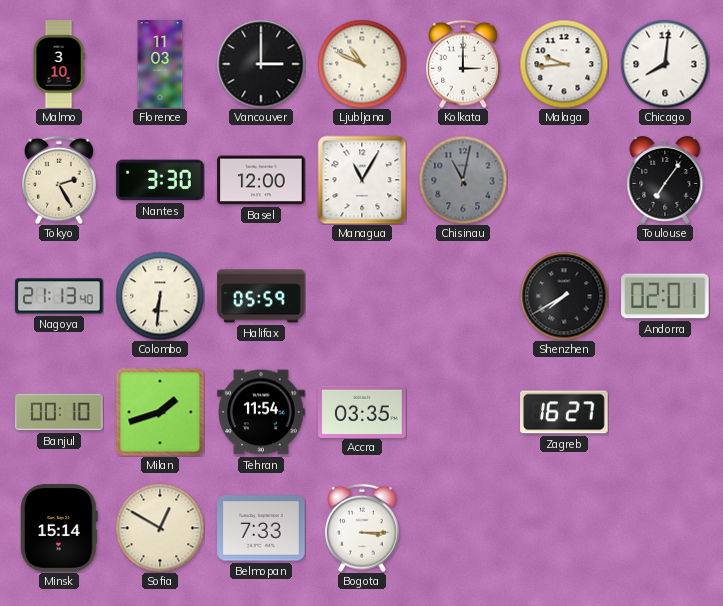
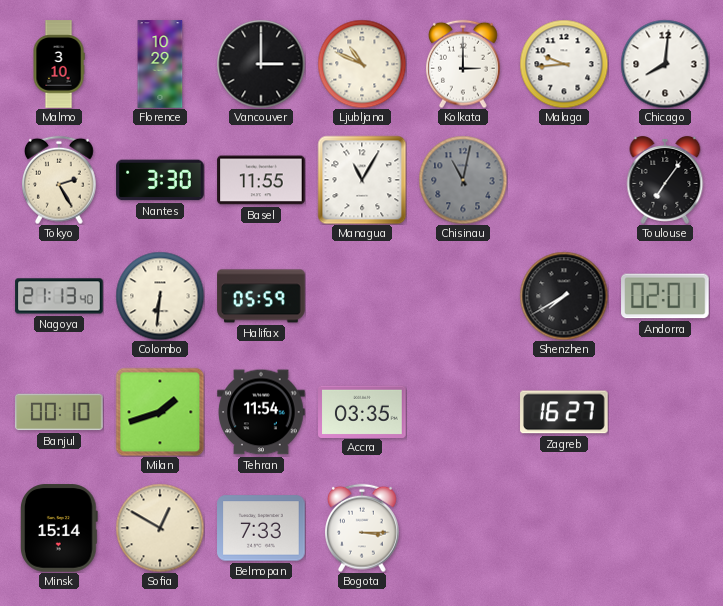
Florence: 11:03 -> 10:29
Basel: 12:00 -> 11:55
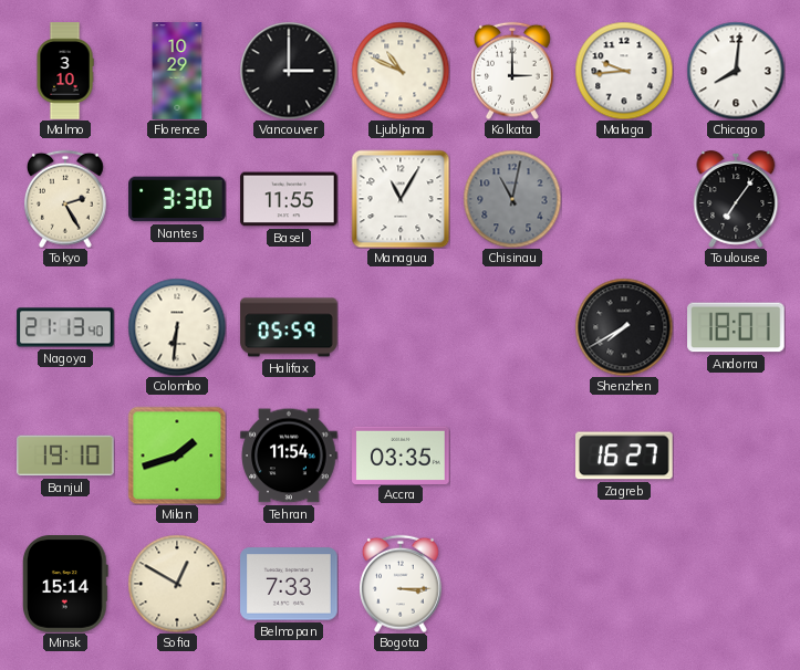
Andorra: 02:01 -> 18:01
Banjul: 00:10 -> 19:10
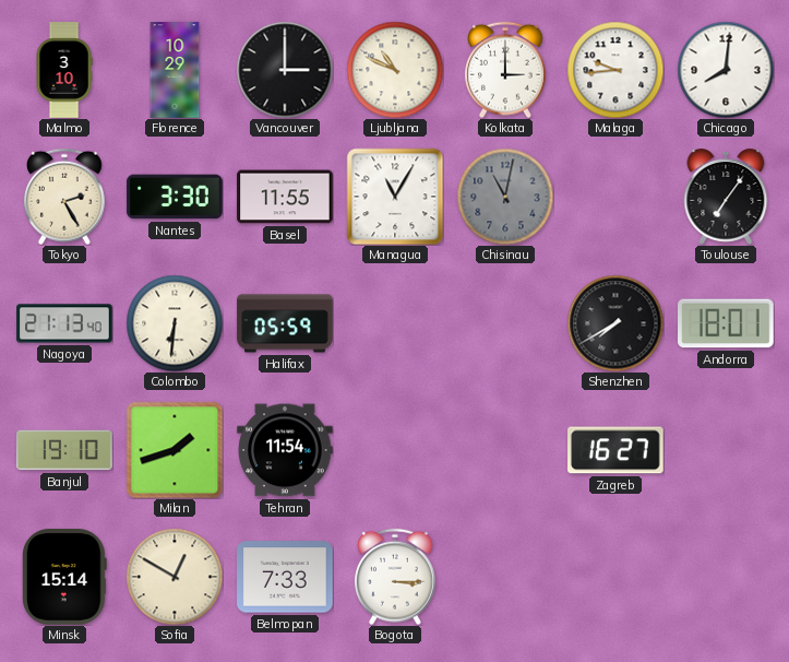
Accra: 03:35 -> none
